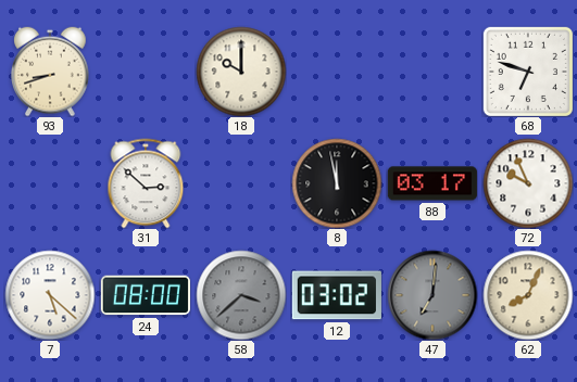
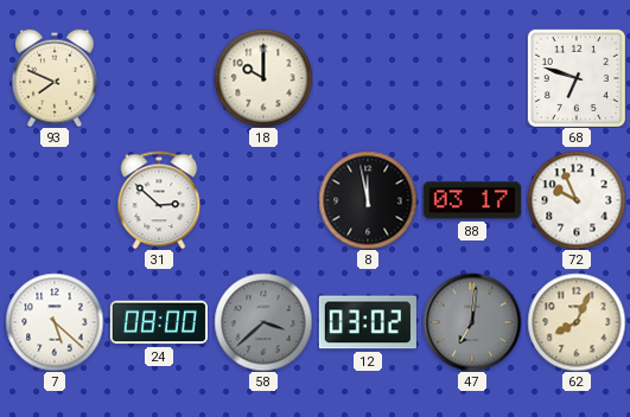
93: 8:42 -> 7:49
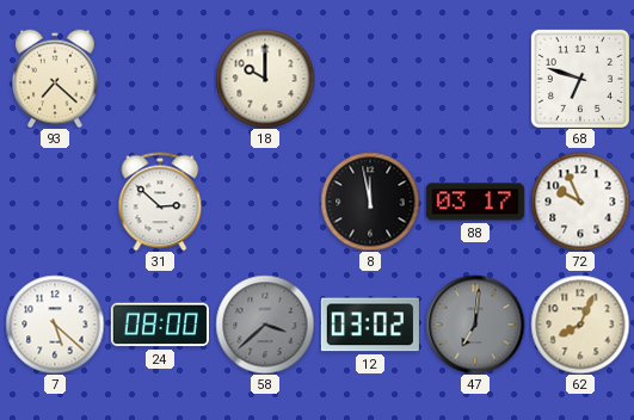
93: 7:49 -> 7:22
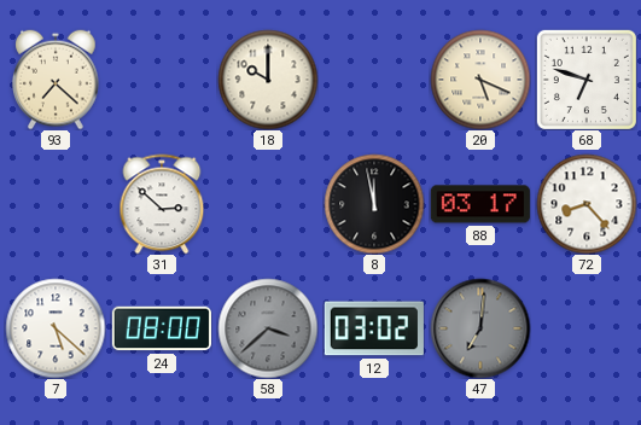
20: none -> 5:19
72: 9:56 -> 8:23
62: 8:04 -> none
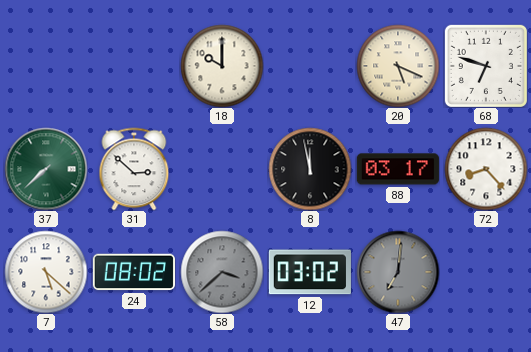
93: 7:22 -> none
37: none -> 7:38
24: 08:00 -> 08:02
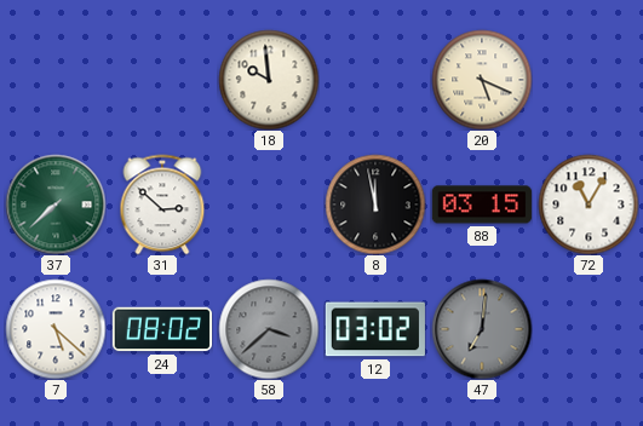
18: 10:00 -> 9:59
68: 6:48 -> none
88: 03:17 -> 03:15
72: 8:23 -> 11:05
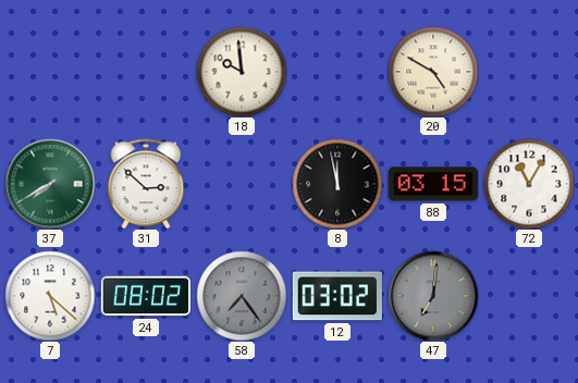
20: 5:19 -> 4:50
37: 7:38 -> 7:40
58: 3:38 -> 7:24
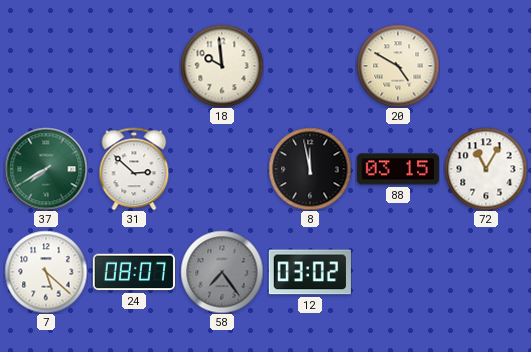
24: 08:02 -> 08:07
47: 7:01 -> none
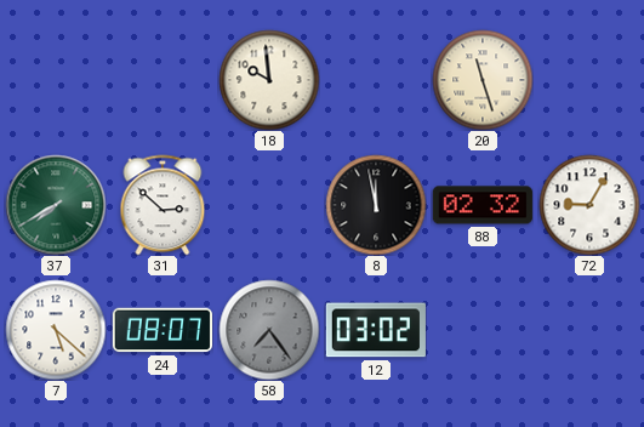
20: 4:50 -> 11:27
88: 03:15 -> 02:32
72: 11:05 -> 9:05
